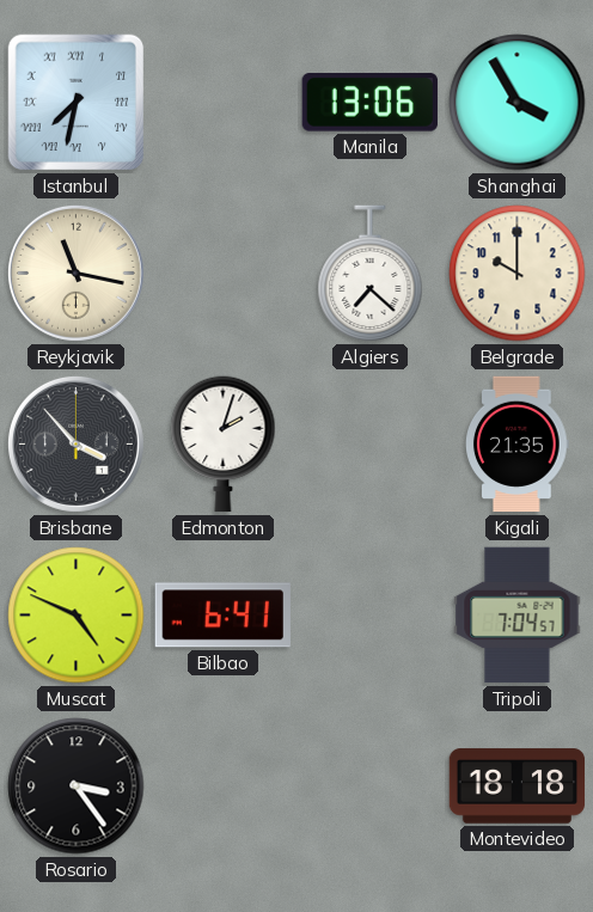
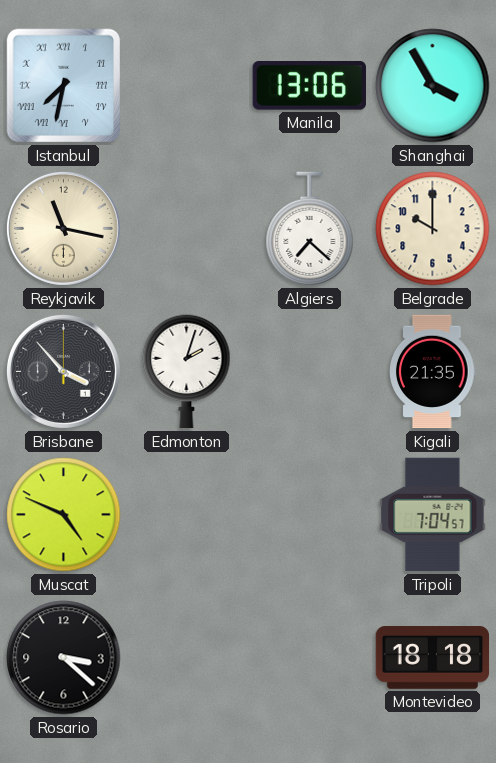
Bilbao: 6:41 -> none
Rosario: 3:24 -> 3:22
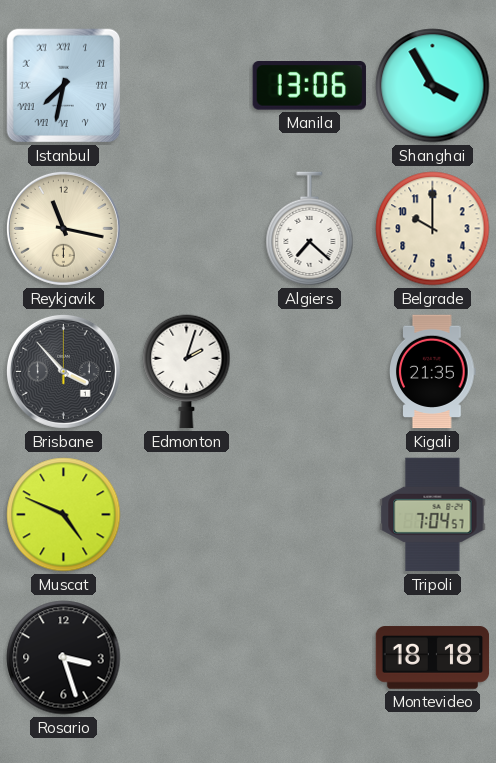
Rosario: 3:22 -> 3:27
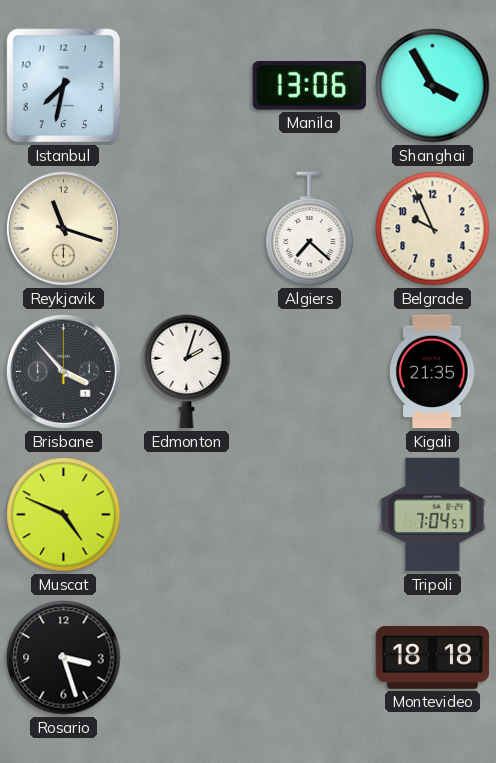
Istanbul numerals: Roman -> Arabic
Reykjavik: 11:17 -> 11:18
Belgrade: 10:00 -> 9:56
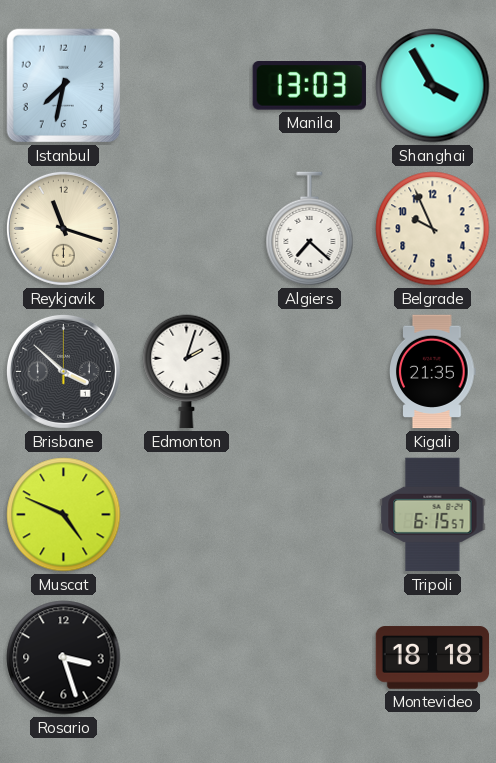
Manila: 13:06 -> 13:03
Brisbane: 3:53 -> 3:52
Tripoli: 7:04 -> 6:15
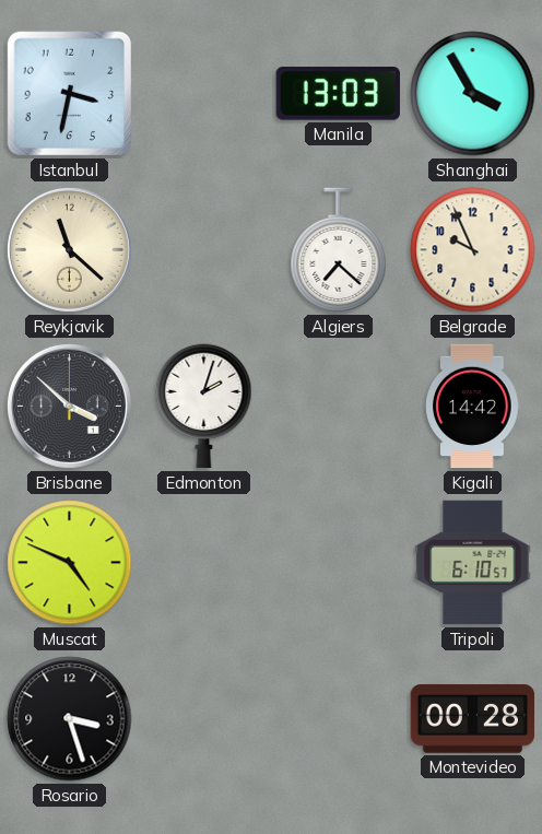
Istanbul: 7:32 -> 3:32
Reykjavik: 11:18 -> 11:22
Kigali: 21:35 -> 14:42
Tripoli: 6:15 -> 6:10
Montevideo: 18:18 -> 00:28
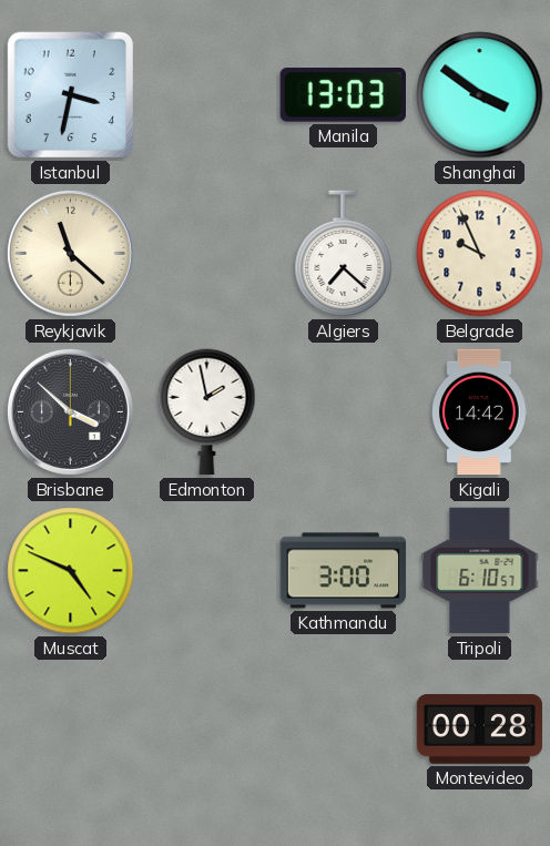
Shanghai: 3:55 -> 3:51
Edmonton: 2:03 -> 1:58
Kathmandu: none -> 3:00
Rosario: 3:27 -> none
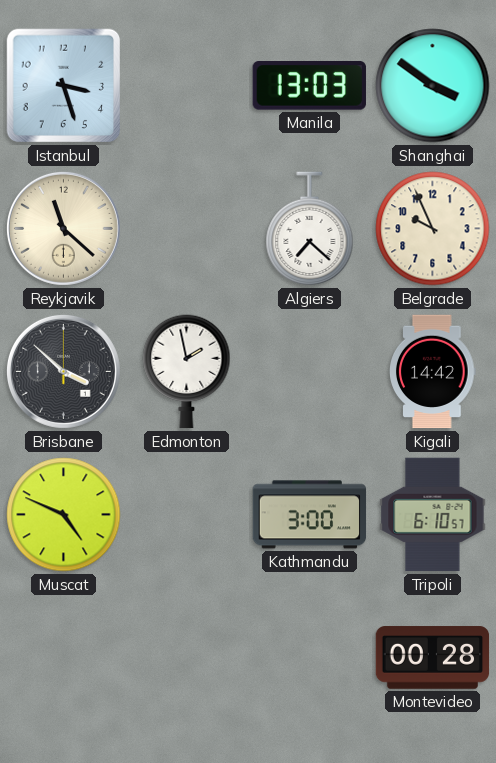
Istanbul: 3:32 -> 3:27
